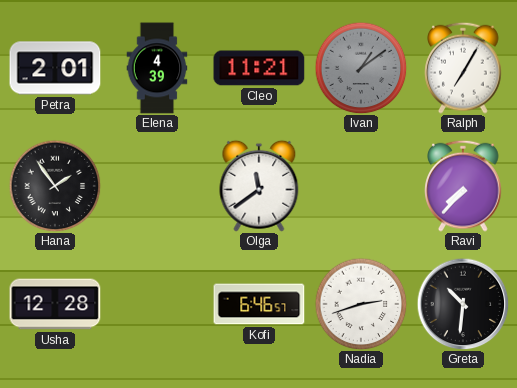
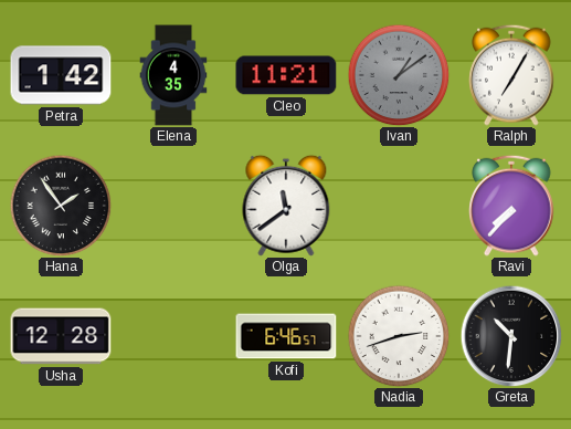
Petra: 2:01 -> 1:42
Elena: 4:39 -> 4:35
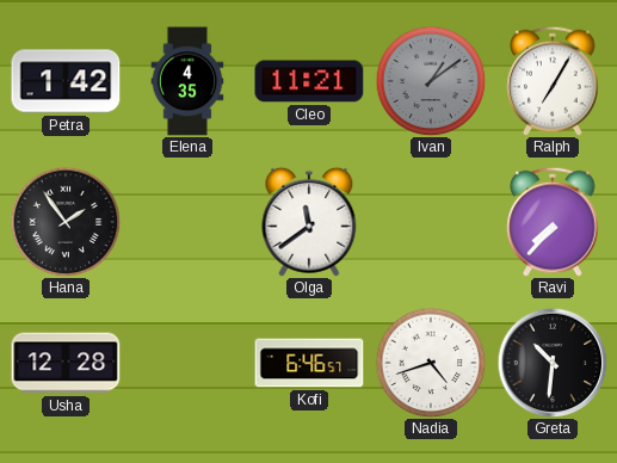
Nadia: 2:42 -> 4:42
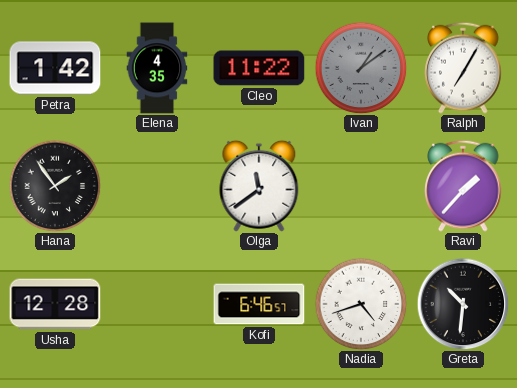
Cleo: 11:21 -> 11:22
Ravi: 7:37 -> 1:37
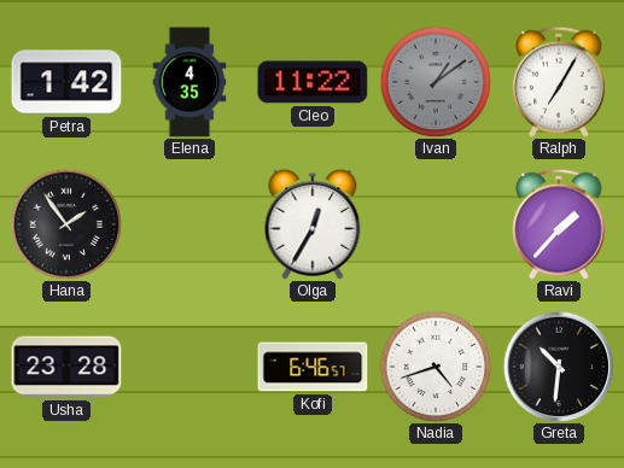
Olga: 11:39 -> 12:35
Usha: 12:28 -> 23:28
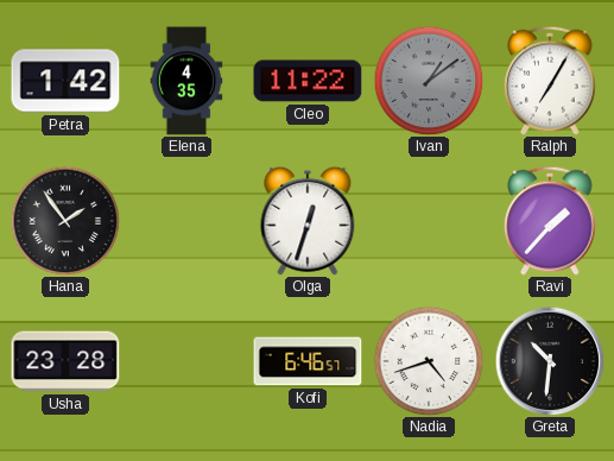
Olga: 12:35 -> 12:33
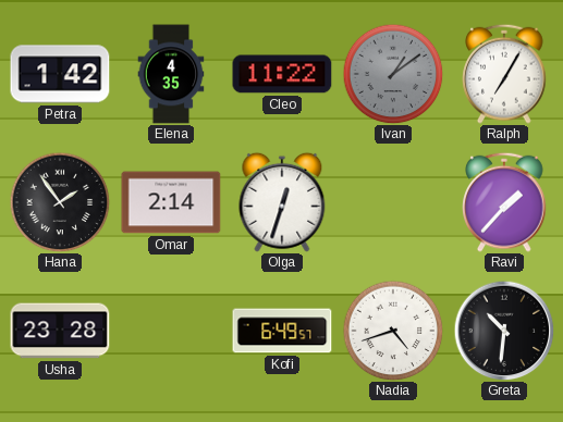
Omar: none -> 2:14
Kofi: 6:46 -> 6:49
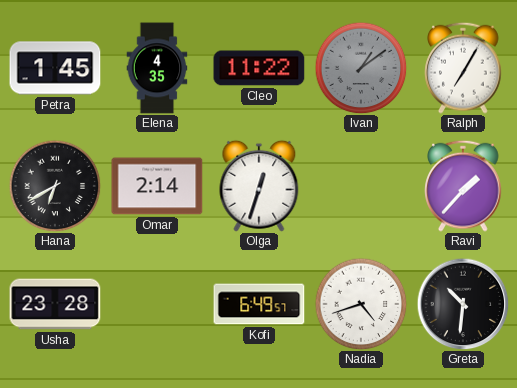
Petra: 1:42 -> 1:45
Hana: 1:54 -> 6:40
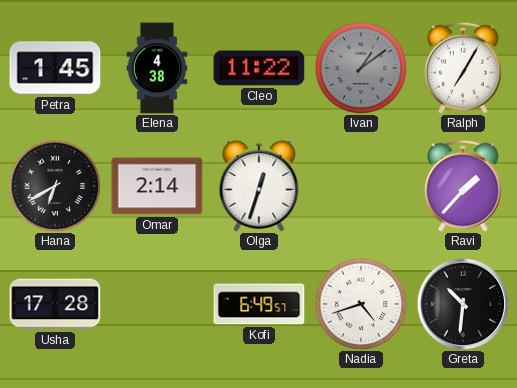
Elena: 4:35 -> 4:38
Usha: 23:28 -> 17:28
